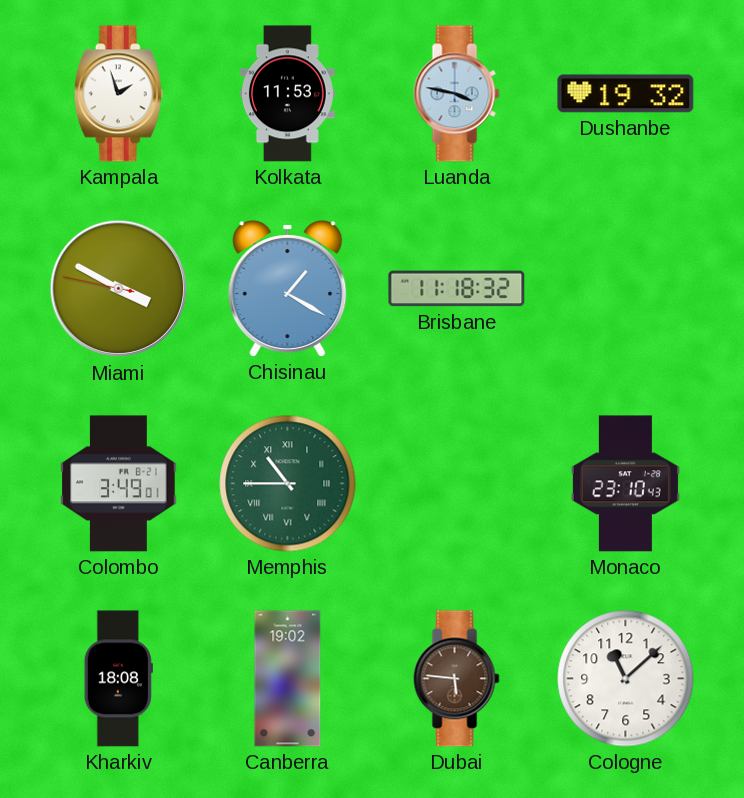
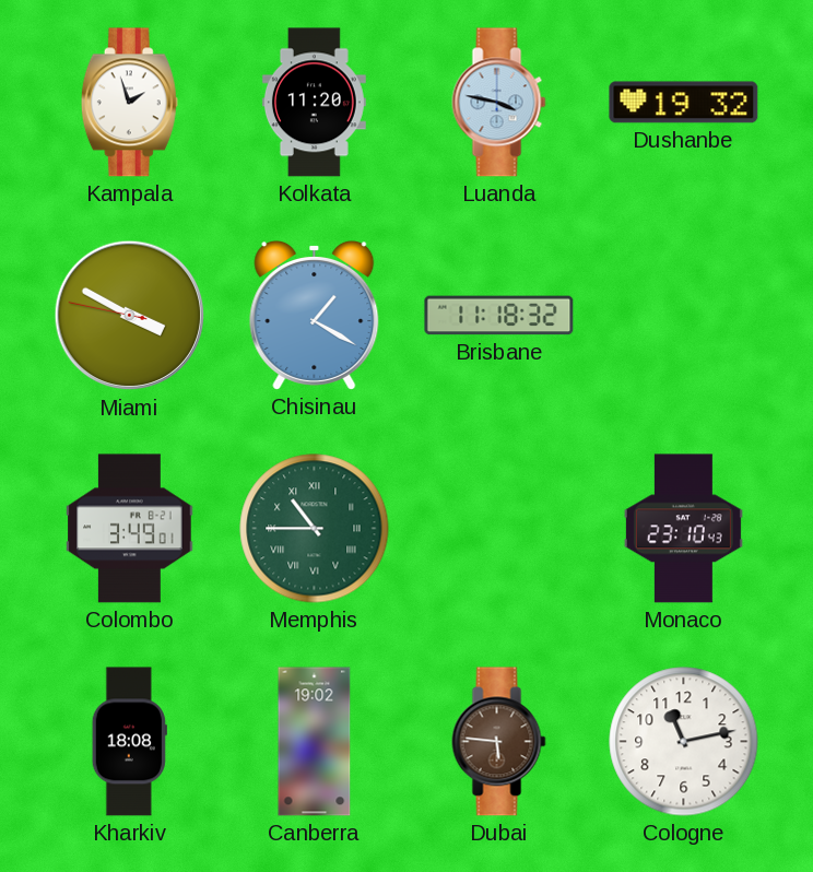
Kolkata: 11:53 -> 11:20
Cologne: 11:08 -> 11:13
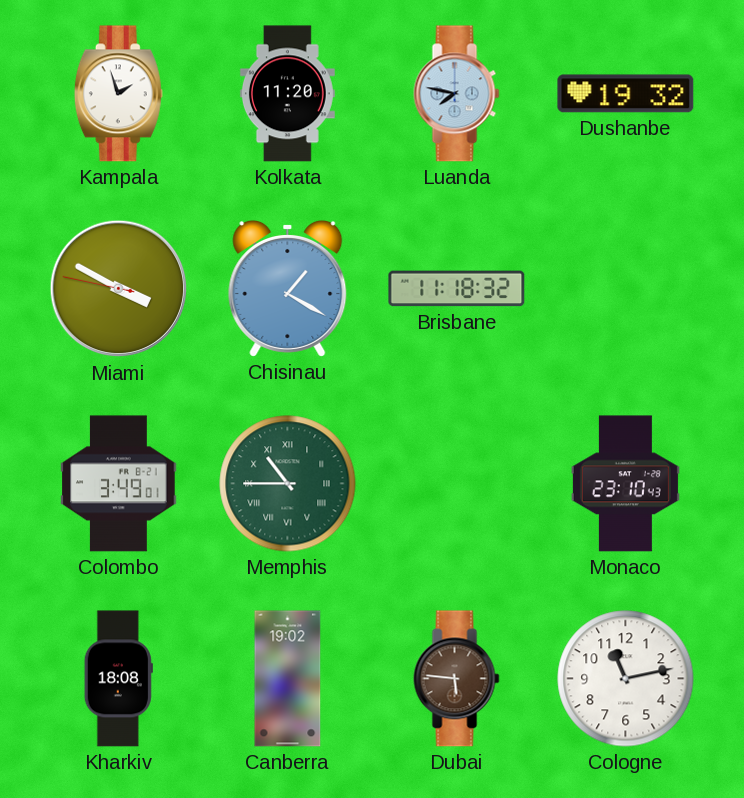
Luanda: 3:47 -> 7:47
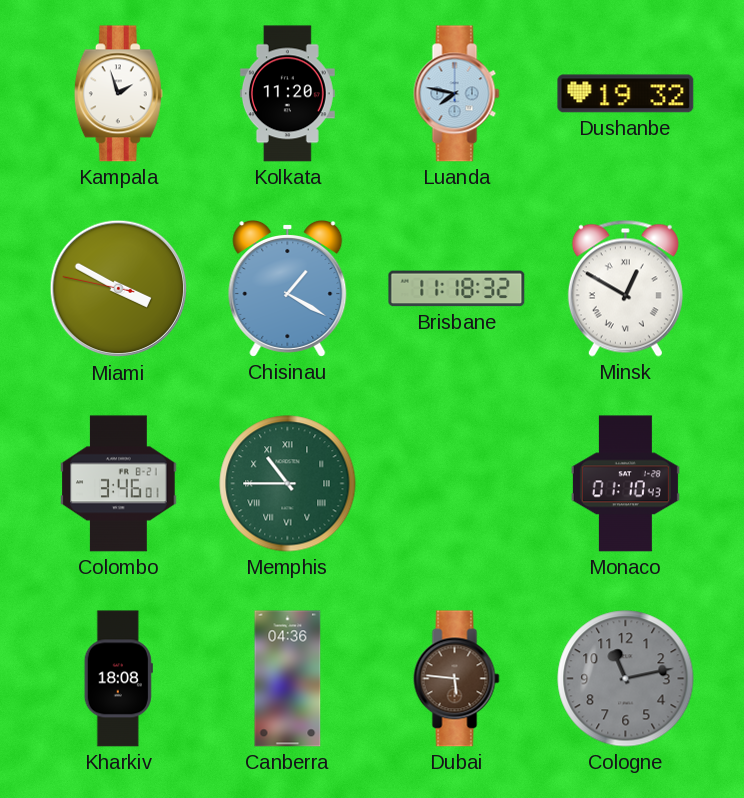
Minsk: none -> 12:50
Colombo: 3:49 -> 3:46
Monaco: 23:10 -> 01:10
Canberra: 19:02 -> 04:36
Cologne dial: white -> grey
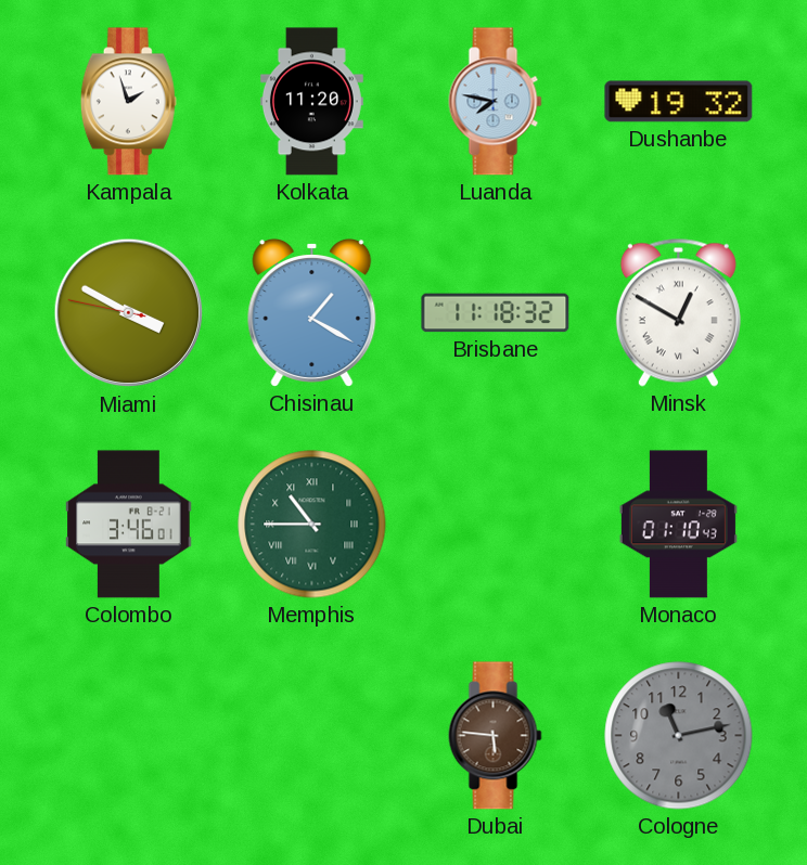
Kharkiv: 18:08 -> none
Canberra: 04:36 -> none
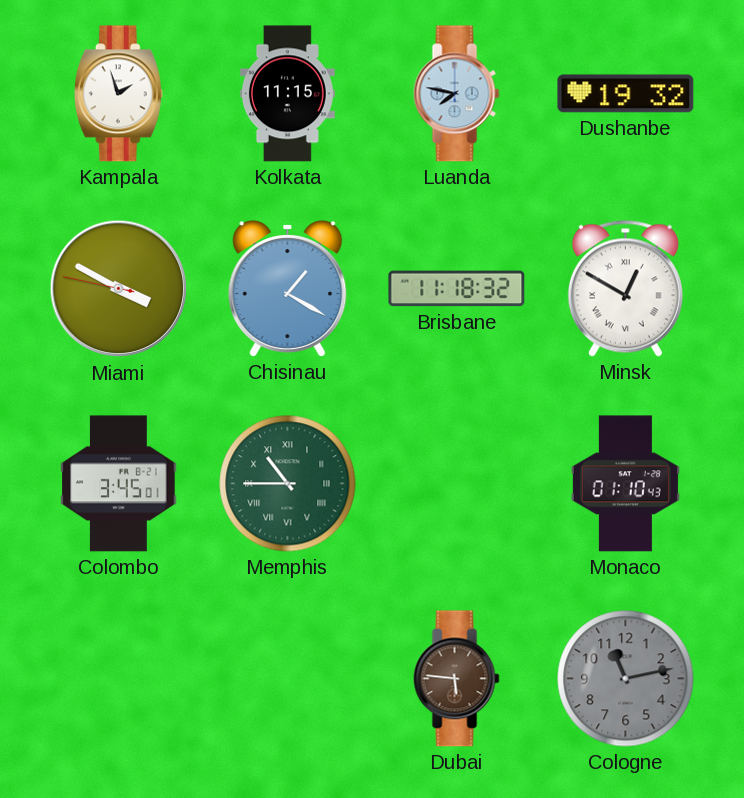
Kolkata: 11:20 -> 11:15
Colombo: 3:46 -> 3:45
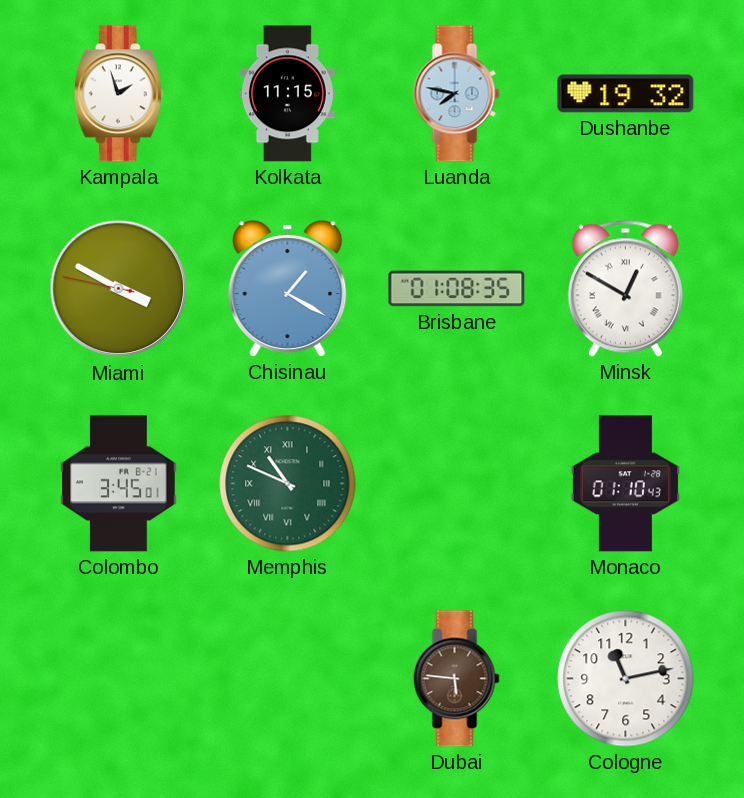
Brisbane: 11:18 -> 01:08
Memphis: 10:45 -> 10:49
Cologne dial: grey -> white
